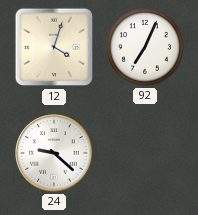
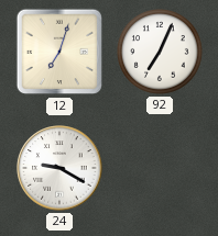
12: 4:03 -> 7:03
24: 9:22 -> 9:20
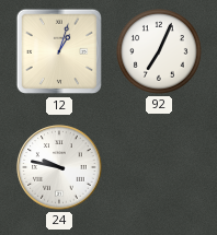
12: 7:03 -> 1:03
24: 9:20 -> 9:47
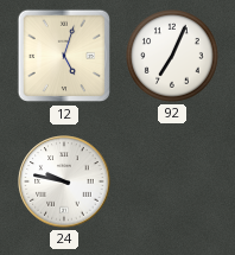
12: 1:03 -> 5:03
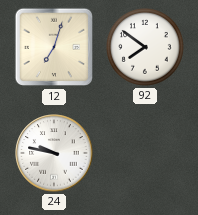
12: 5:03 -> 7:03
92: 7:04 -> 7:51
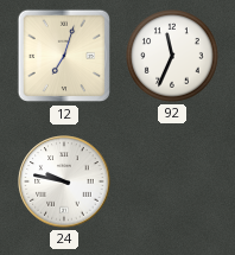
92: 7:51 -> 11:34
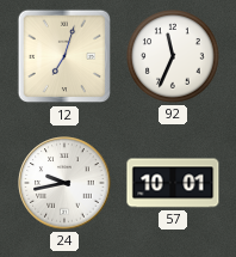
24: 9:47 -> 9:43
57: none -> 10:01
